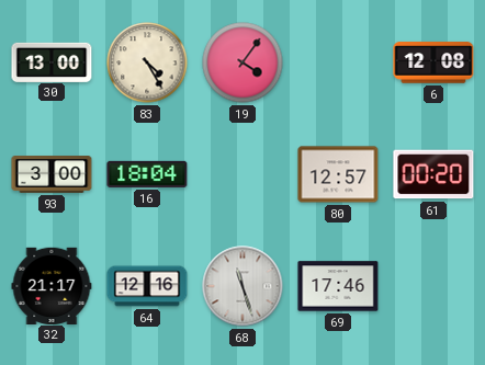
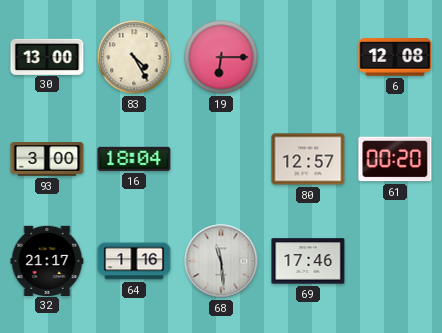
19: 4:06 -> 6:15
64: 12:16 -> 1:16
68: 11:27 -> 11:29
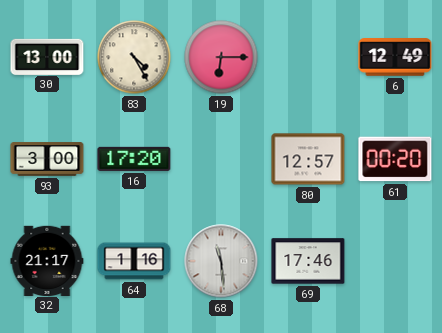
6: 12:08 -> 12:49
16: 18:04 -> 17:20
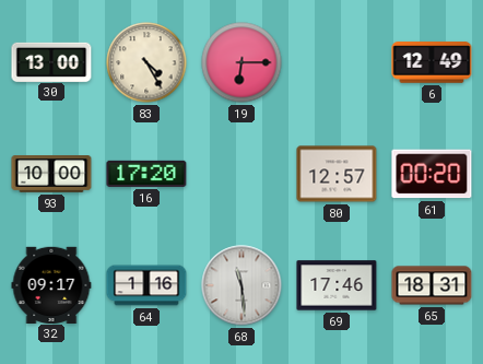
93: 3:00 -> 10:00
32: 21:17 -> 09:17
65: none -> 18:31
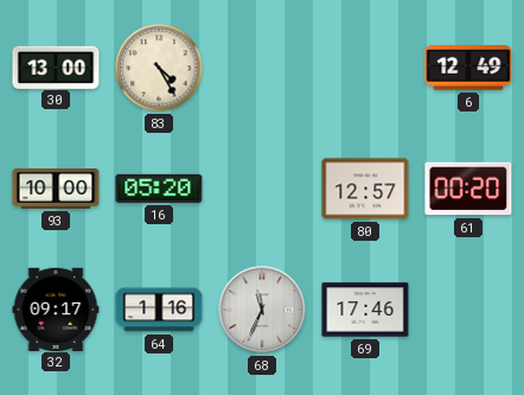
19: 6:15 -> none
16: 17:20 -> 05:20
68: 11:29 -> 11:34
65: 18:31 -> none
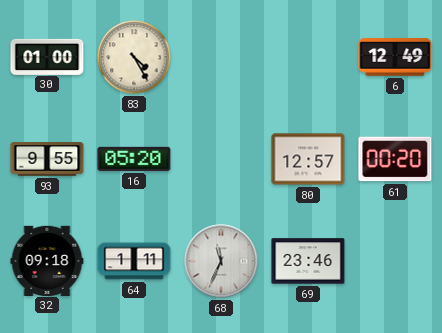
30: 13:00 -> 01:00
93: 10:00 -> 9:55
32: 09:17 -> 09:18
64: 1:16 -> 1:11
69: 17:46 -> 23:46
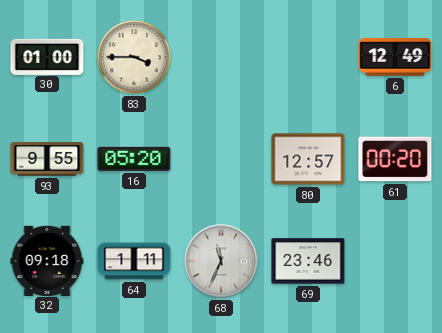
83: 4:25 -> 3:45
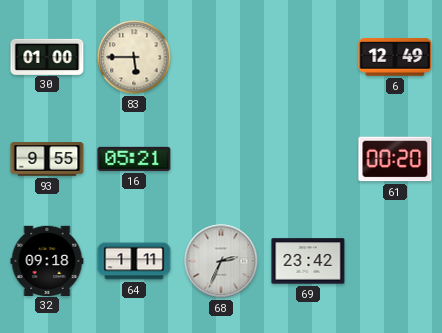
83: 3:45 -> 5:45
16: 05:20 -> 05:21
80: 12:57 -> none
68: 11:34 -> 2:34
69: 23:46 -> 23:42
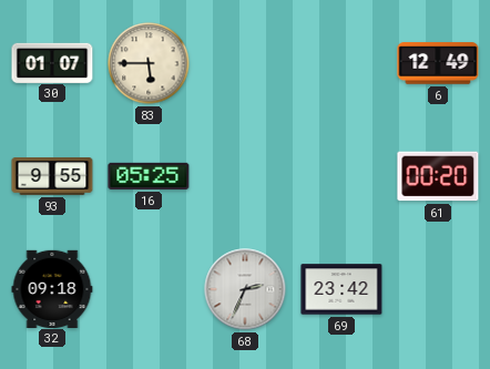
30: 01:00 -> 01:07
16: 05:21 -> 05:25
64: 1:11 -> none
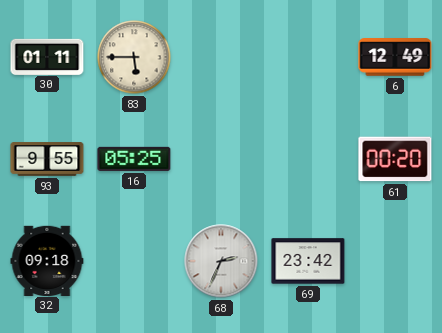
30: 01:07 -> 01:11
